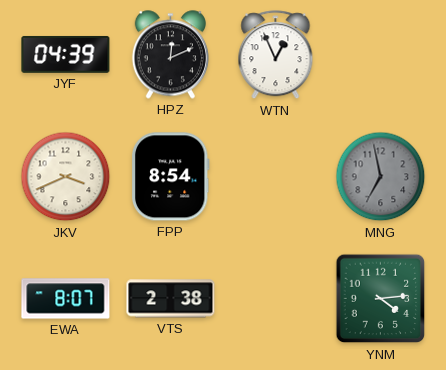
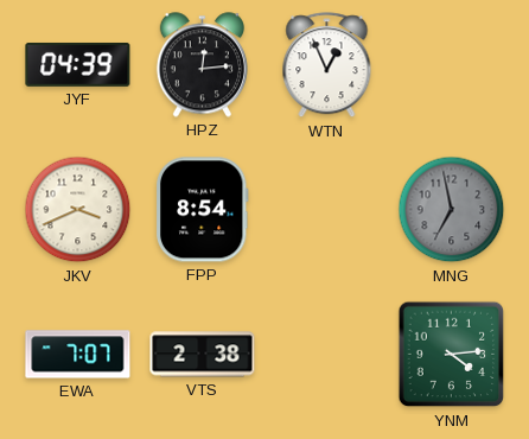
HPZ: 12:11 -> 12:14
EWA: 8:07 -> 7:07
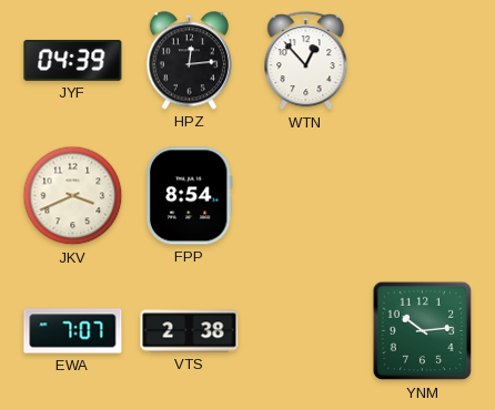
WTN: 12:56 -> 12:53
MNG: 6:58 -> none
YNM: 4:14 -> 10:14
